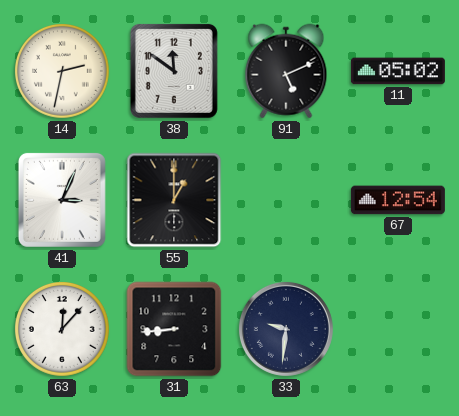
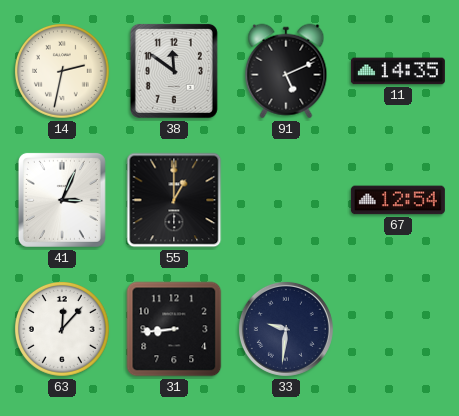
11: 05:02 -> 14:35
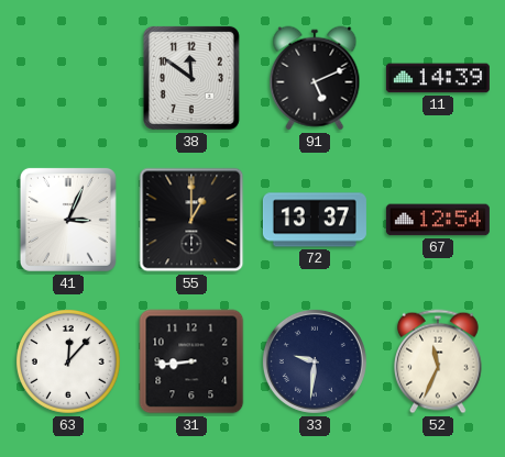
14: 2:32 -> none
11: 14:35 -> 14:39
72: none -> 13:37
52: none -> 11:34
